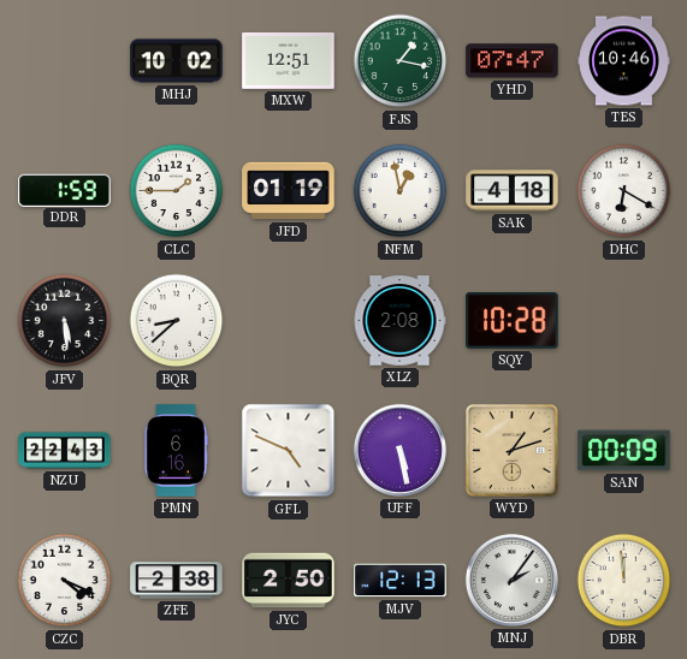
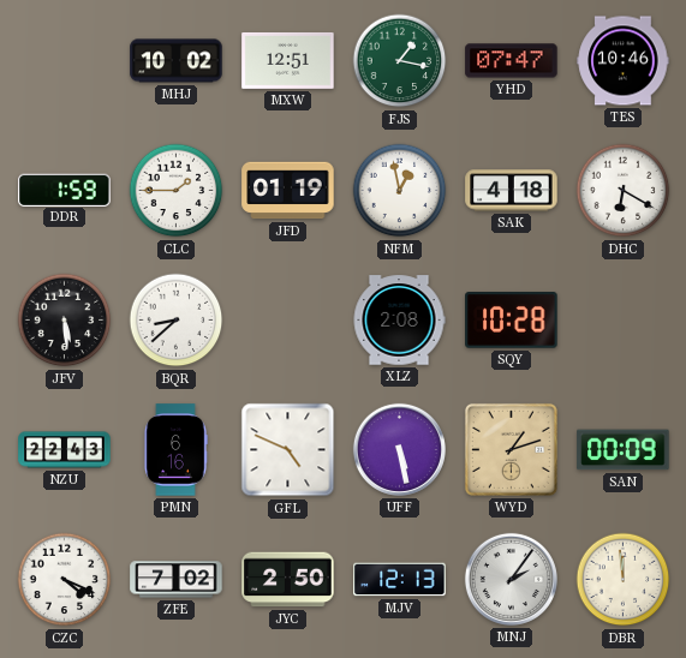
ZFE: 2:38 -> 7:02
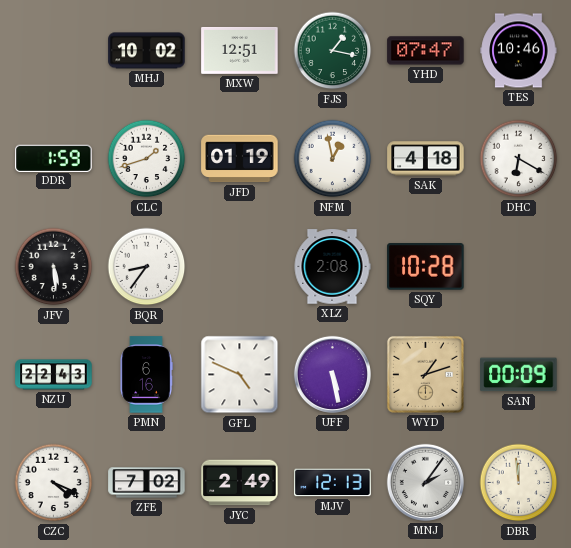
CLC: 1:45 -> 1:42
BQR: 8:38 -> 8:36
JYC: 2:50 -> 2:49
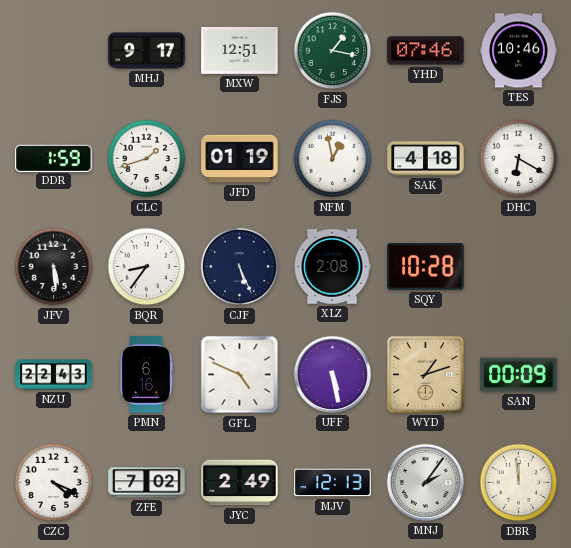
MHJ: 10:02 -> 9:17
YHD: 07:47 -> 07:46
CJF: none -> 5:26
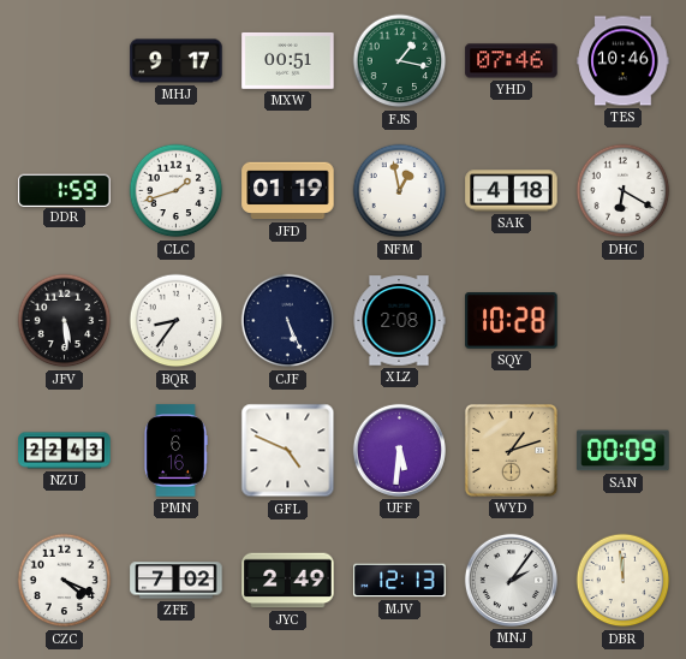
MXW: 12:51 -> 00:51
UFF: 5:28 -> 5:31
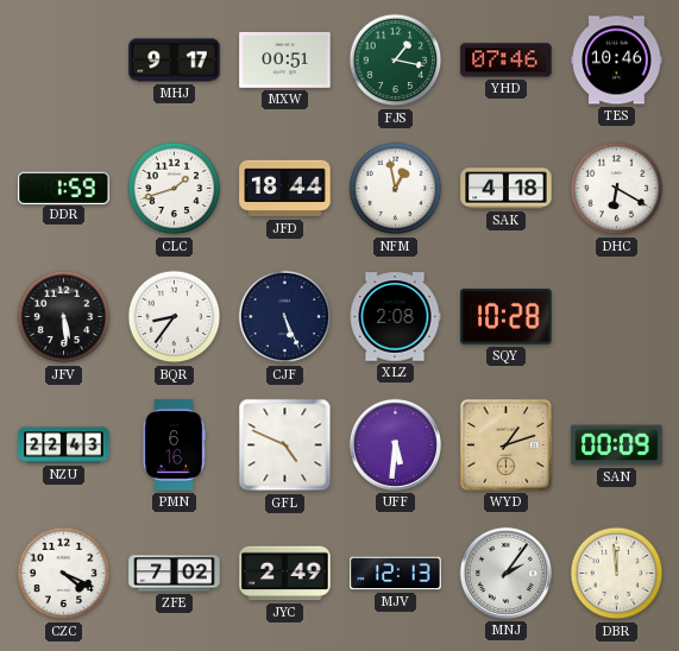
JFD: 01:19 -> 18:44
